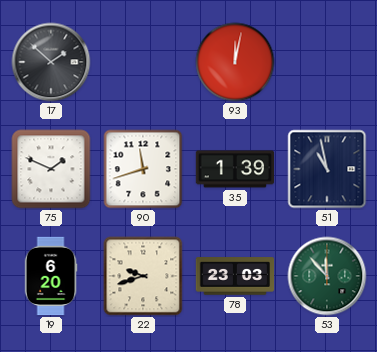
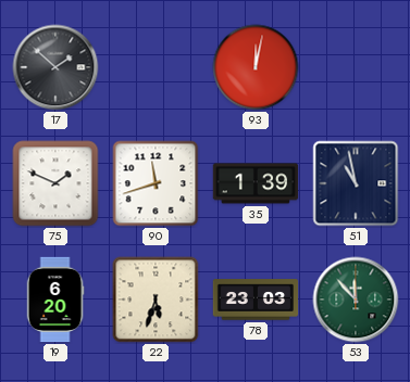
22: 9:42 -> 5:33
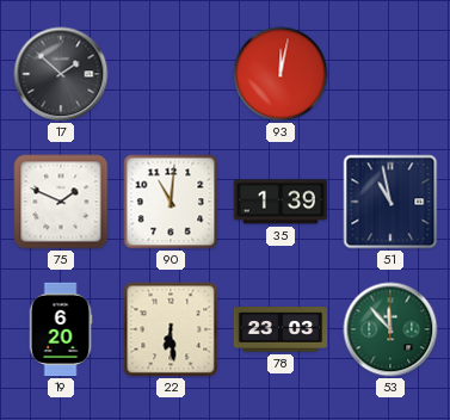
90: 11:42 -> 11:01
22: 5:33 -> 6:29
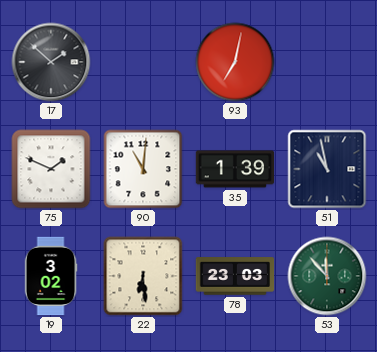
93: 12:02 -> 7:02
19: 6:20 -> 3:02
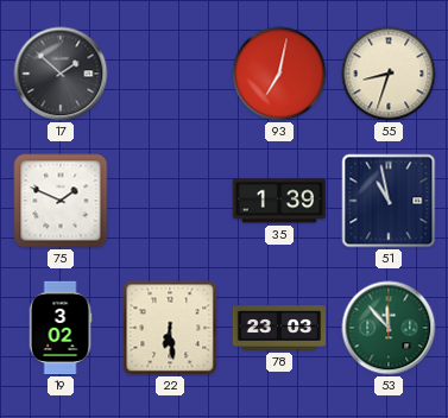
55: none -> 8:33
90: 11:01 -> none
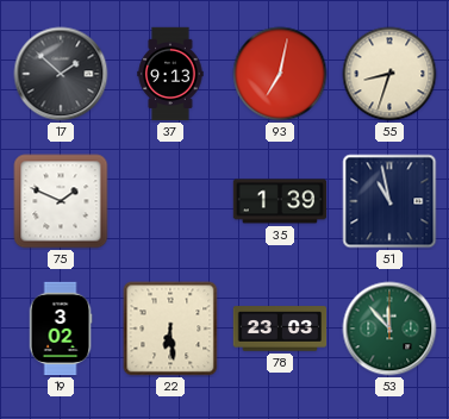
37: none -> 9:13
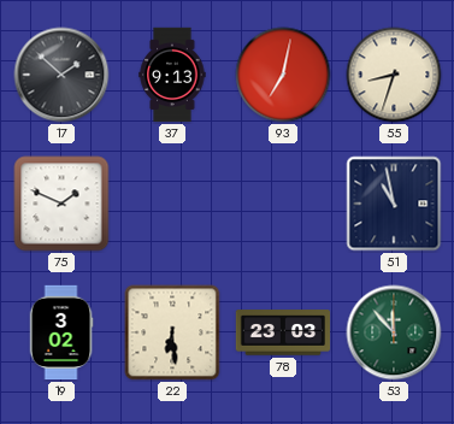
35: 1:39 -> none
